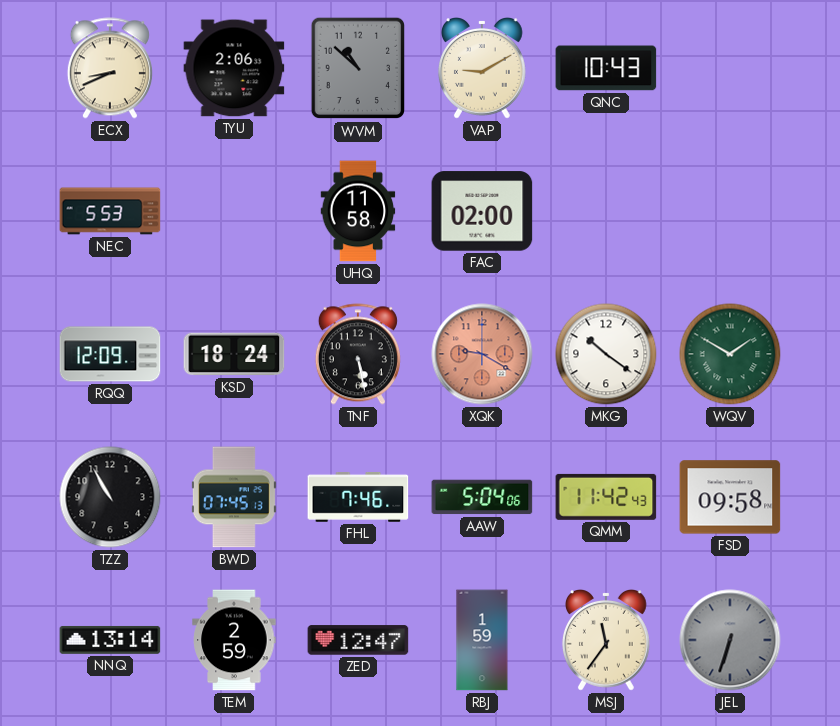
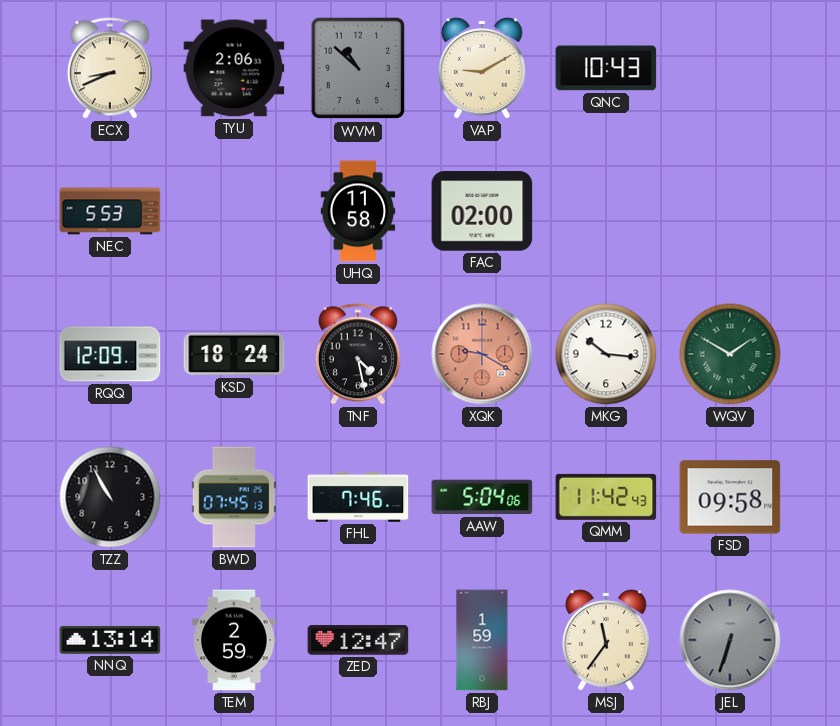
TNF: 5:28 -> 4:28
MKG: 10:21 -> 10:16
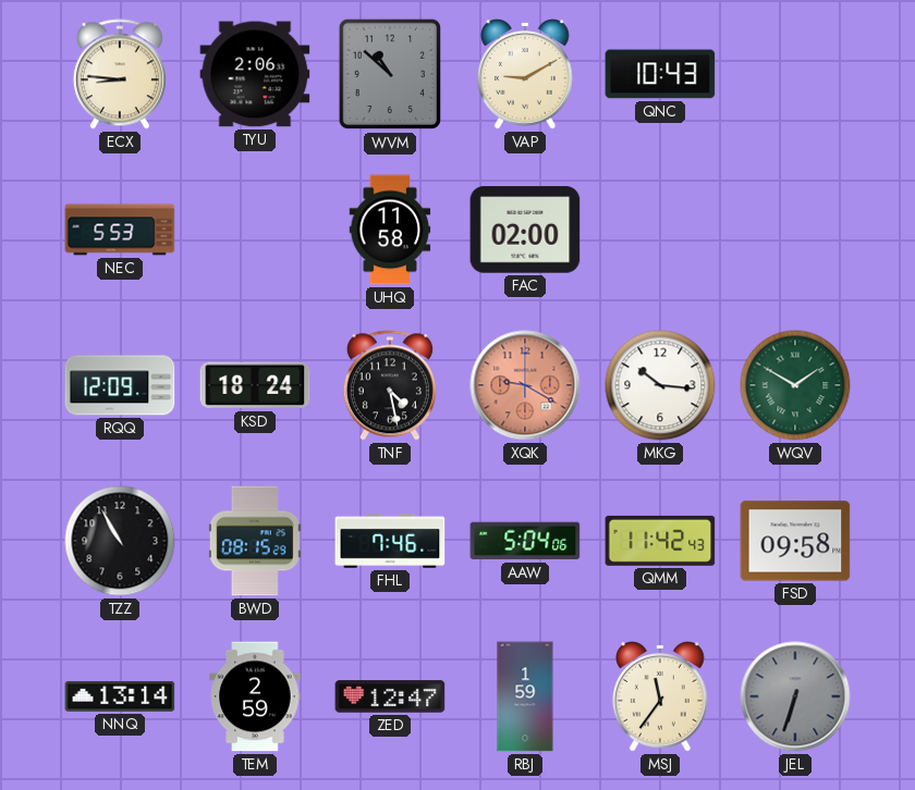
ECX: 8:41 -> 8:46
BWD: 07:45 -> 08:15
